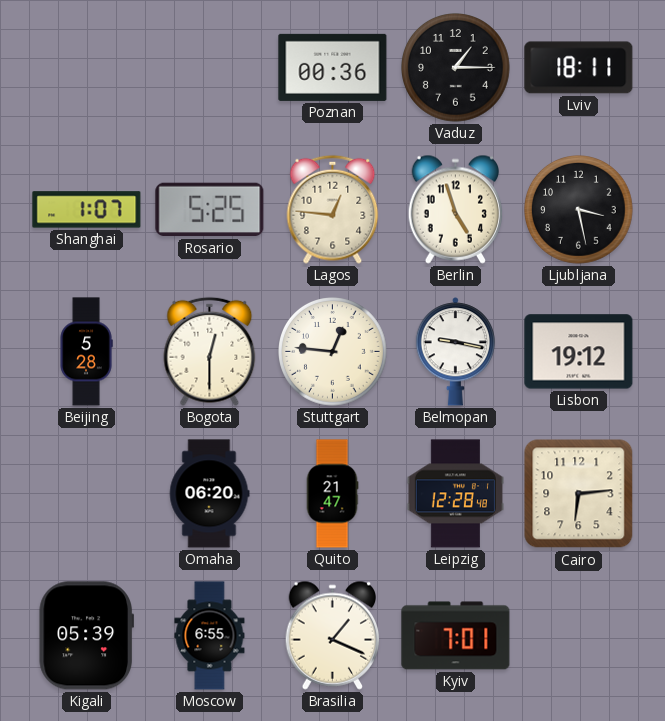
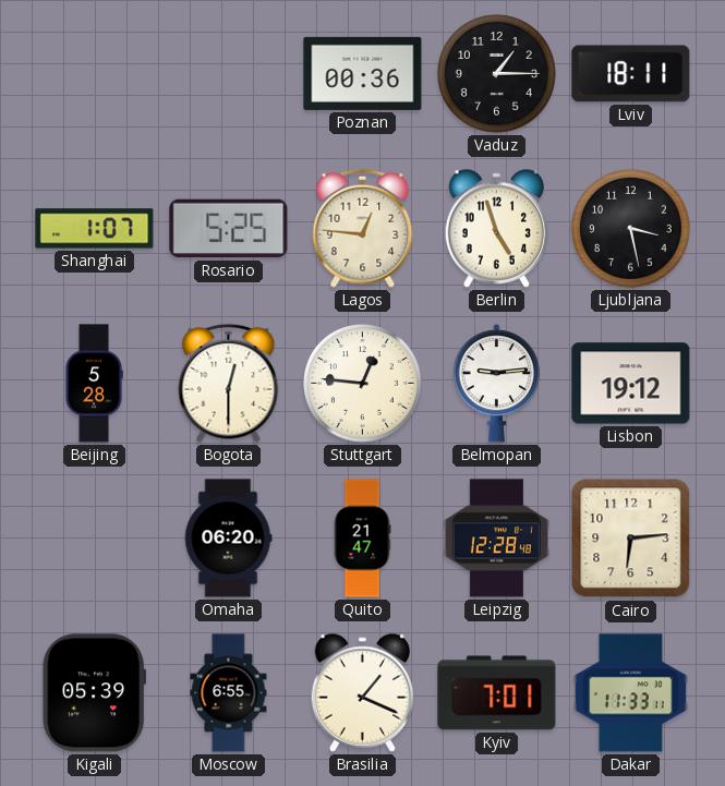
Belmopan: 9:17 -> 9:14
Dakar: none -> 11:33
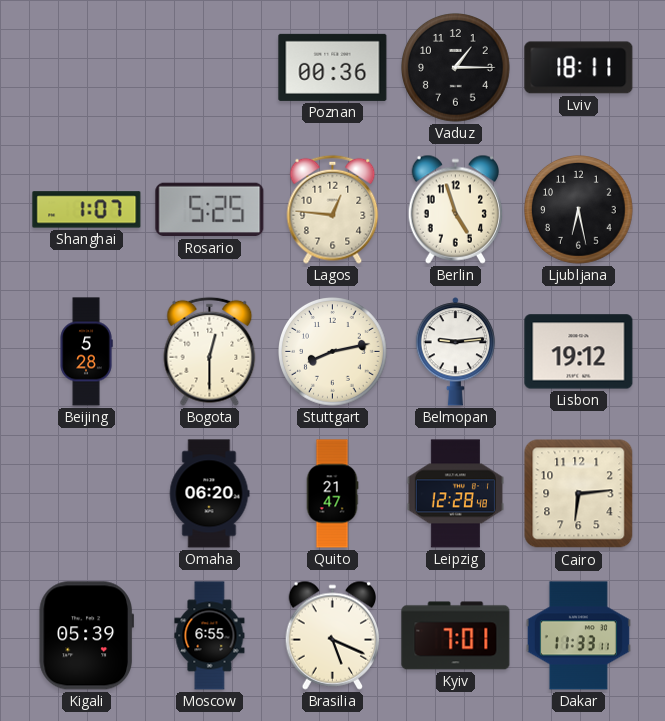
Ljubljana: 3:28 -> 6:28
Stuttgart: 12:46 -> 8:13
Brasilia: 1:19 -> 5:19
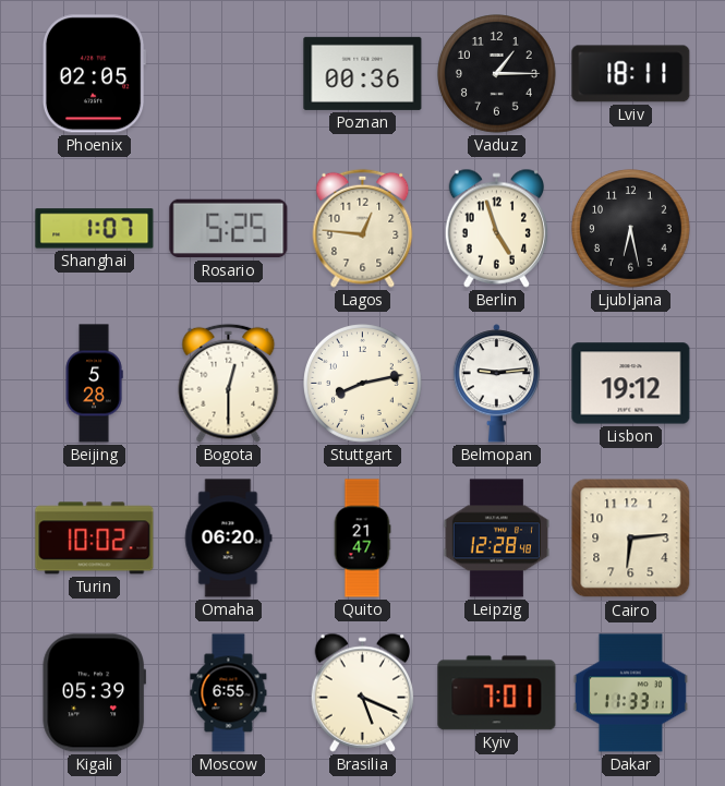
Phoenix: none -> 02:05
Turin: none -> 10:02
